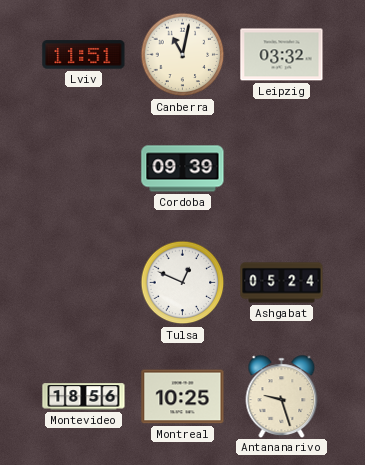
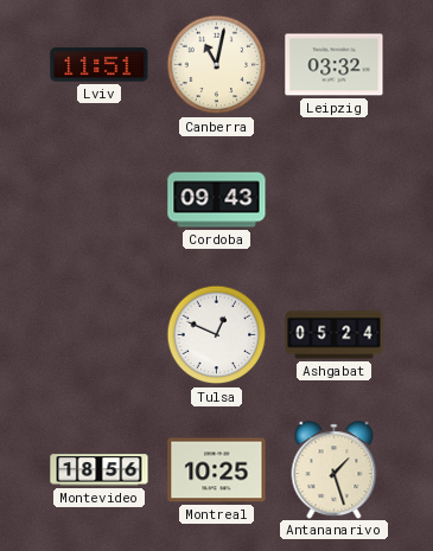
Cordoba: 09:39 -> 09:43
Antananarivo: 9:27 -> 1:27
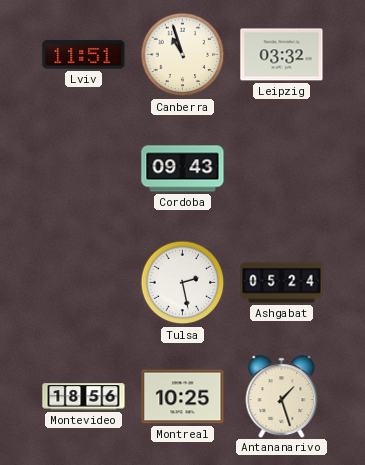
Canberra: 11:02 -> 10:57
Tulsa: 12:49 -> 2:28
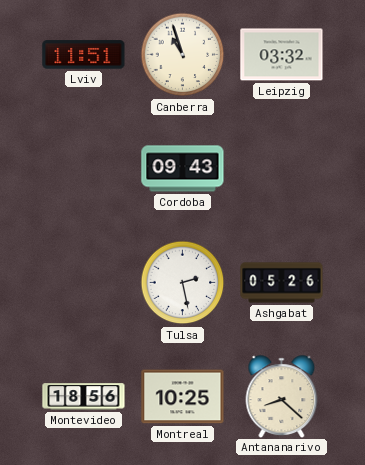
Ashgabat: 05:24 -> 05:26
Antananarivo: 1:27 -> 8:22
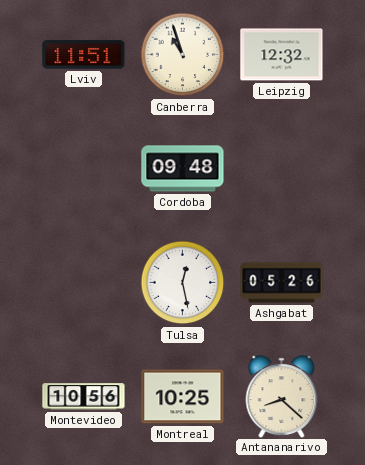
Leipzig: 03:32 -> 12:32
Cordoba: 09:43 -> 09:48
Tulsa: 2:28 -> 12:28
Montevideo: 18:56 -> 10:56
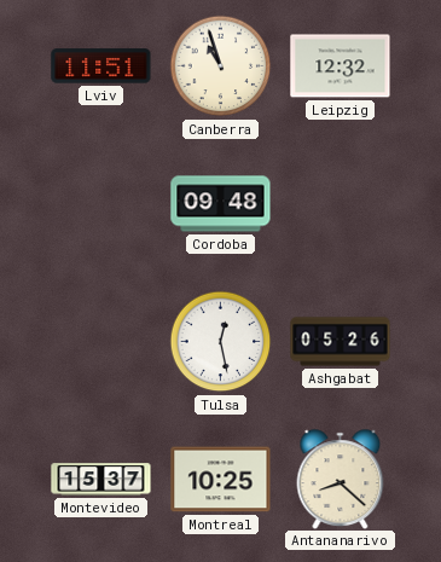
Montevideo: 10:56 -> 15:37
